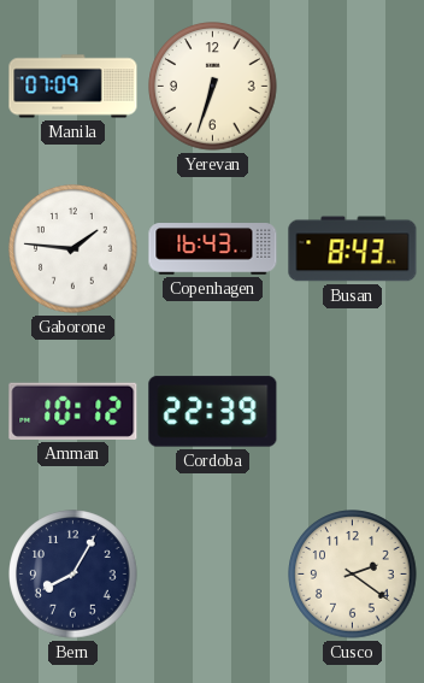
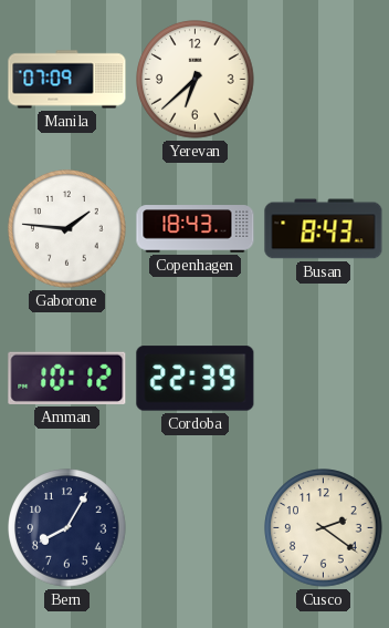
Yerevan: 6:33 -> 6:38
Copenhagen: 16:43 -> 18:43
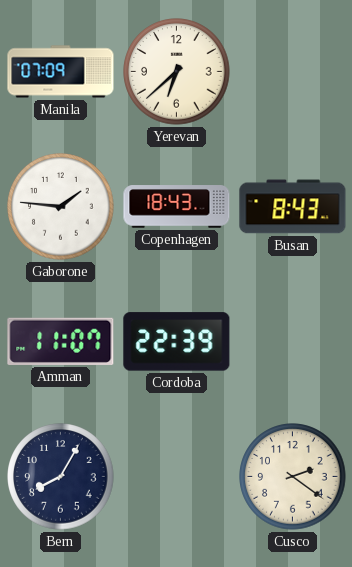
Amman: 10:12 -> 11:07
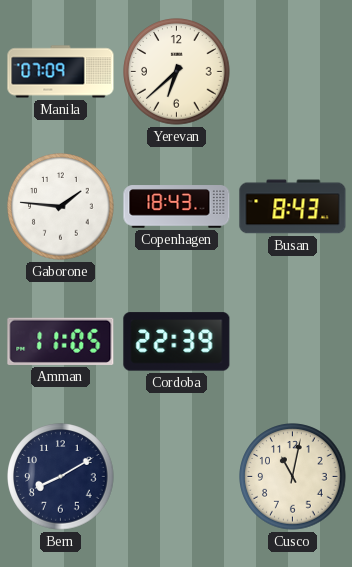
Amman: 11:07 -> 11:05
Bern: 8:05 -> 8:10
Cusco: 2:21 -> 11:02
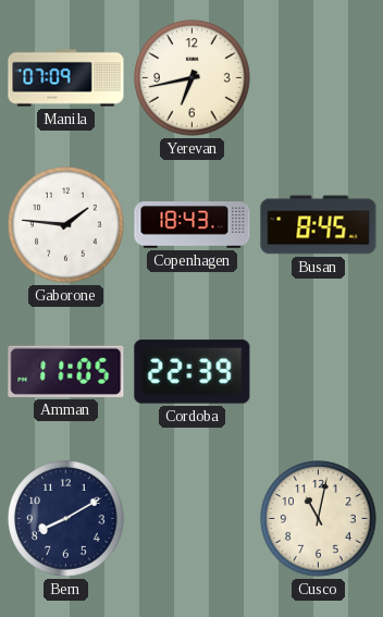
Yerevan: 6:38 -> 6:43
Busan: 8:43 -> 8:45
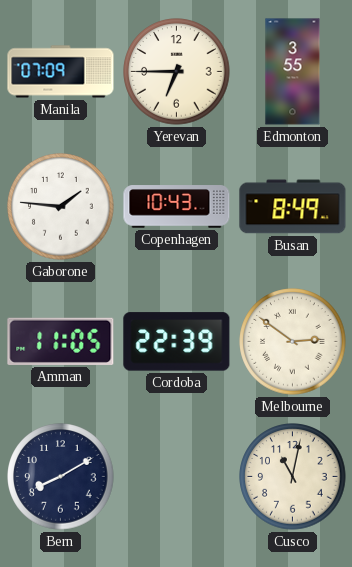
Yerevan: 6:43 -> 6:45
Edmonton: none -> 3:55
Copenhagen: 18:43 -> 10:43
Busan: 8:45 -> 8:49
Melbourne: none -> 2:51
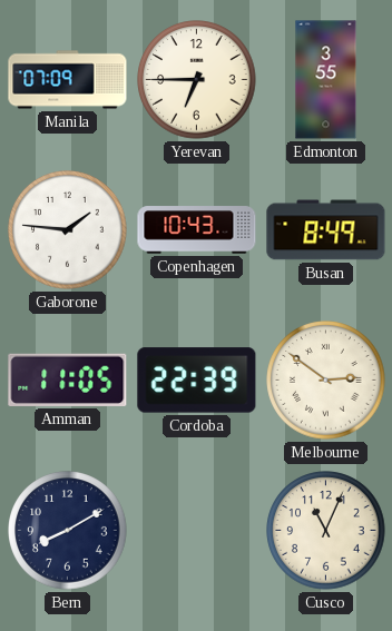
Cusco: 11:02 -> 11:04
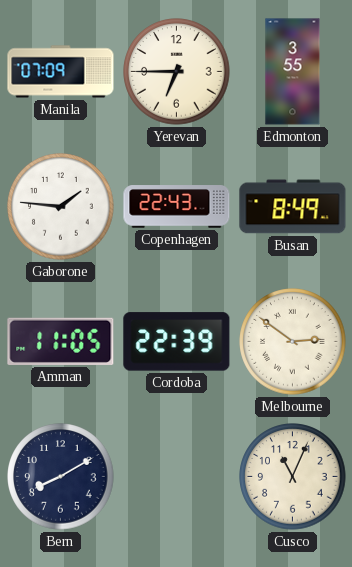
Copenhagen: 10:43 -> 22:43
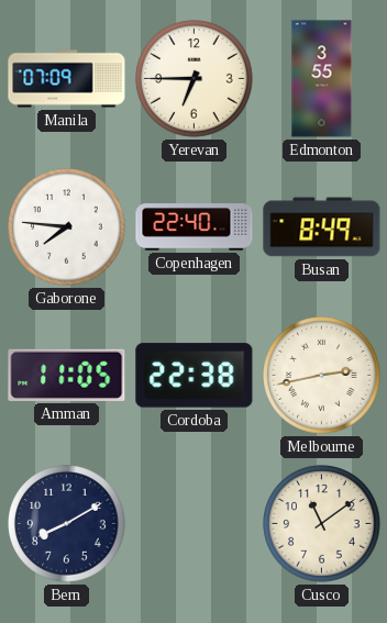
Gaborone: 1:46 -> 7:46
Copenhagen: 22:43 -> 22:40
Cordoba: 22:39 -> 22:38
Melbourne: 2:51 -> 2:43
Cusco: 11:04 -> 11:09
